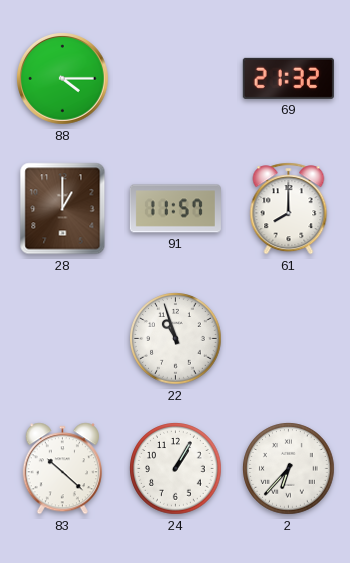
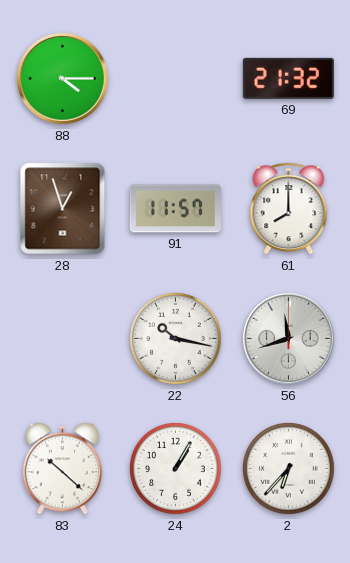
28: 1:00 -> 12:57
22: 10:57 -> 10:17
56: none -> 11:42
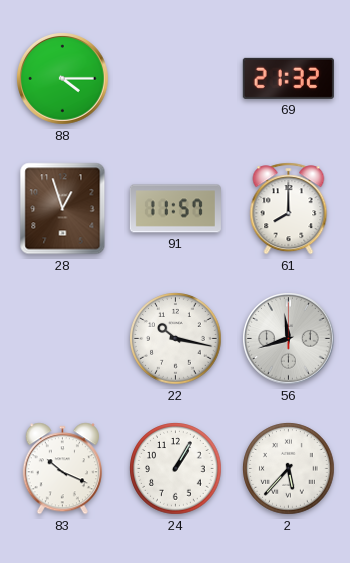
83: 10:22 -> 10:19
2: 6:37 -> 5:37
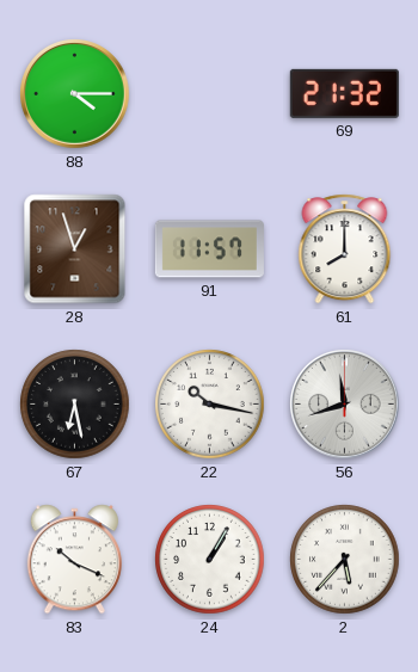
67: none -> 6:28
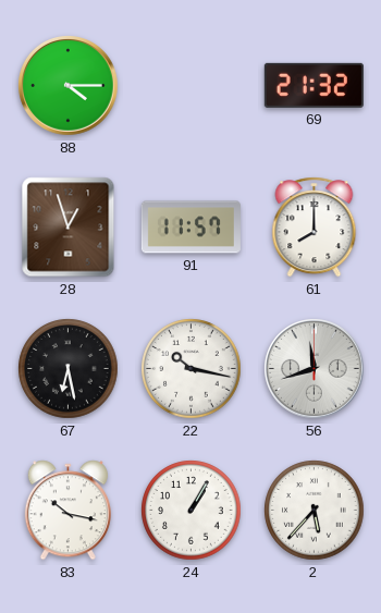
83: 10:19 -> 10:17
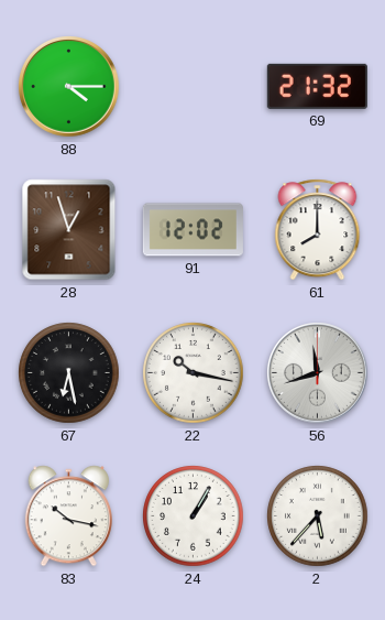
91: 11:57 -> 12:02
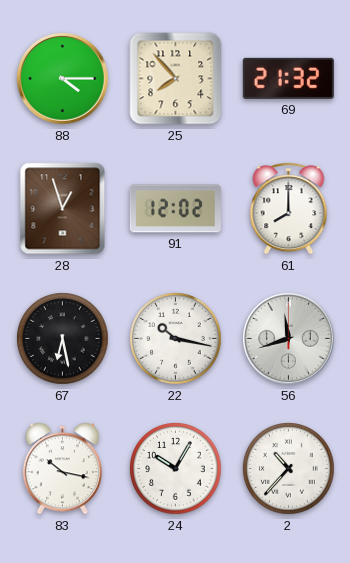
25: none -> 7:53
24: 1:05 -> 10:05
2: 5:37 -> 10:37
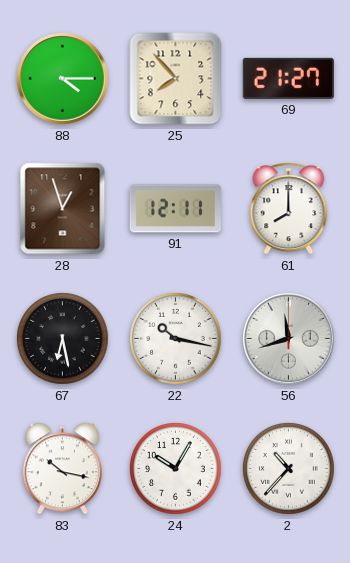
69: 21:32 -> 21:27
91: 12:02 -> 12:11
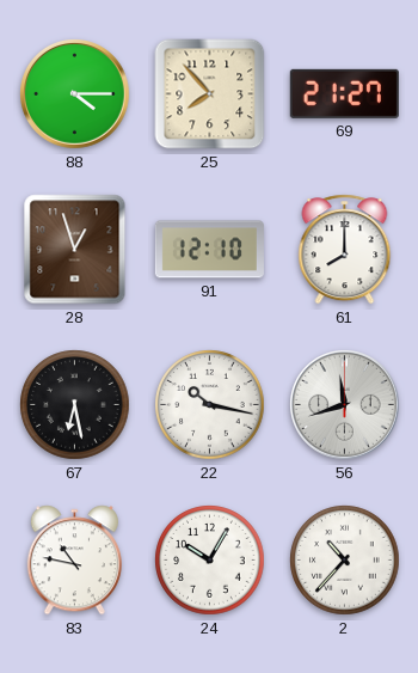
91: 12:11 -> 12:10
83: 10:17 -> 10:47
